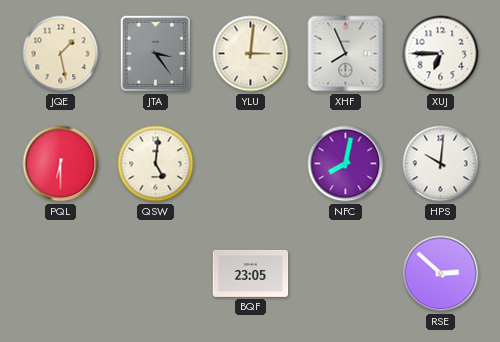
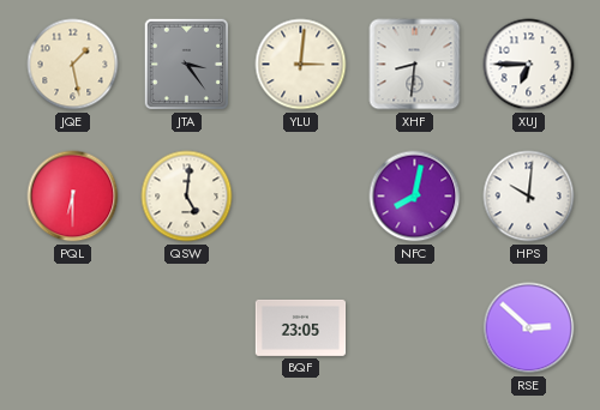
XHF: 7:56 -> 8:31
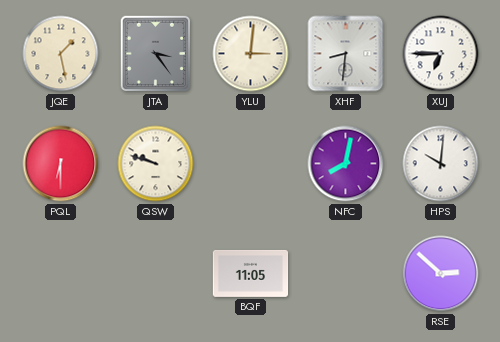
QSW: 5:01 -> 9:48
BQF: 23:05 -> 11:05
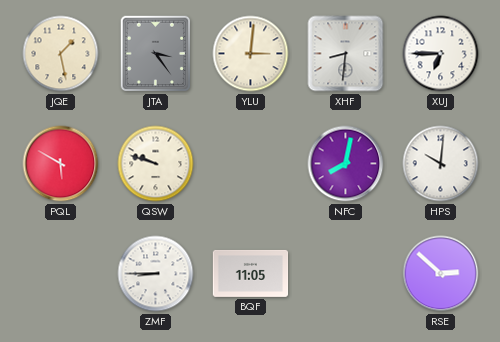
PQL: 6:30 -> 5:50
ZMF: none -> 8:45
